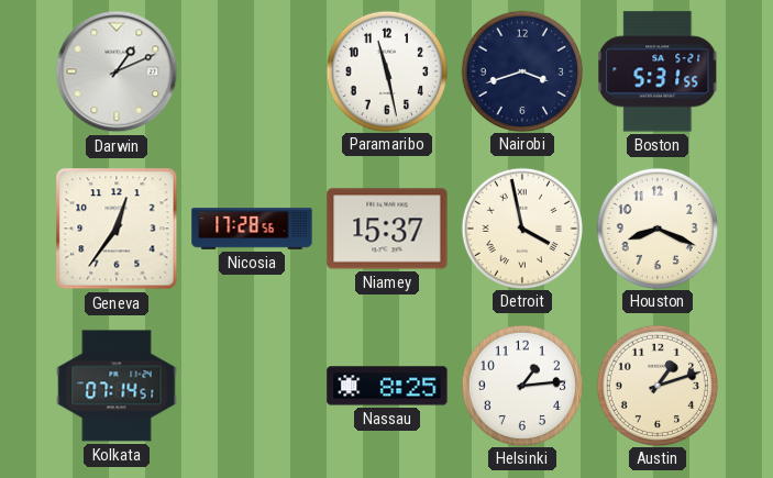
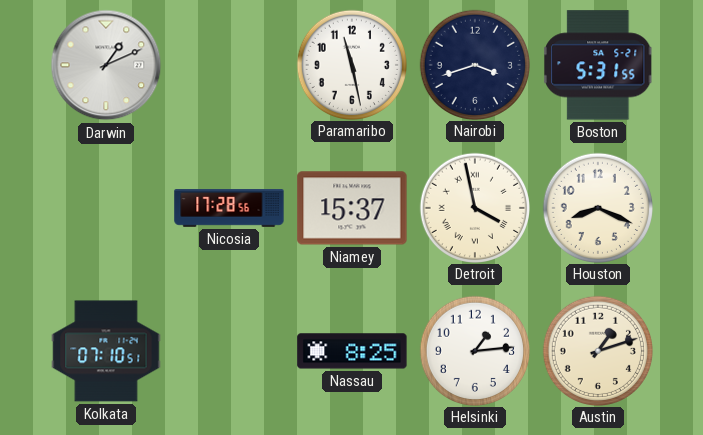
Geneva: 12:36 -> none
Kolkata: 07:14 -> 07:10
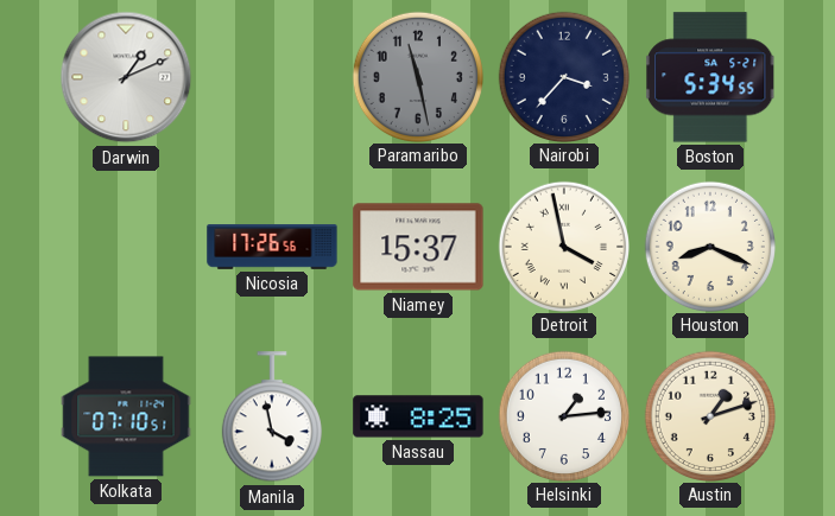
Paramaribo dial: white -> grey
Nairobi: 3:42 -> 3:37
Boston: 5:31 -> 5:34
Nicosia: 17:28 -> 17:26
Manila: none -> 3:58
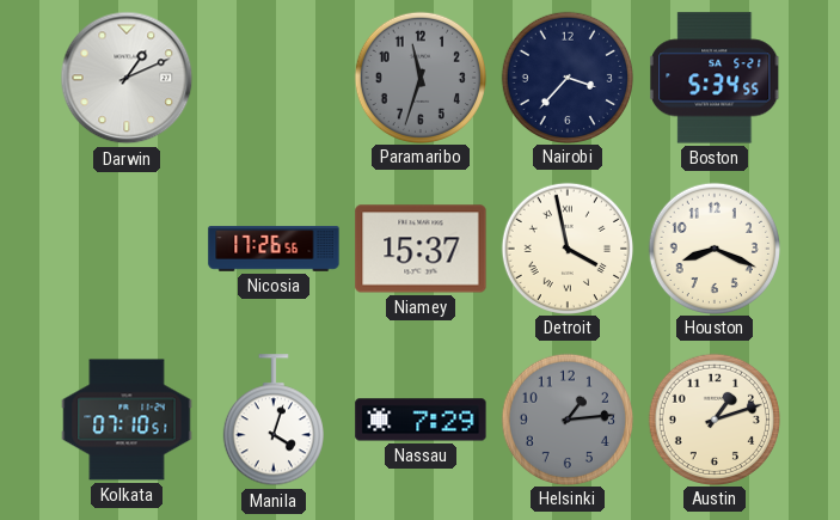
Paramaribo: 11:28 -> 11:33
Manila: 3:58 -> 4:03
Nassau: 8:25 -> 7:29
Helsinki dial: white -> grey
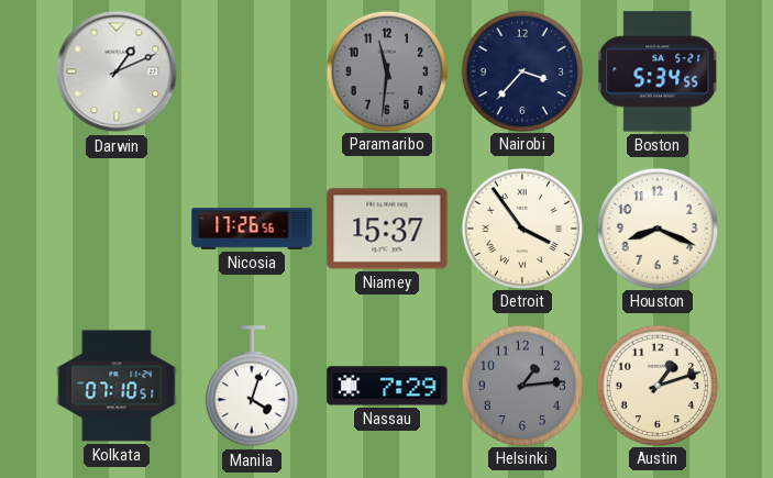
Paramaribo: 11:33 -> 11:31
Detroit: 3:58 -> 3:54
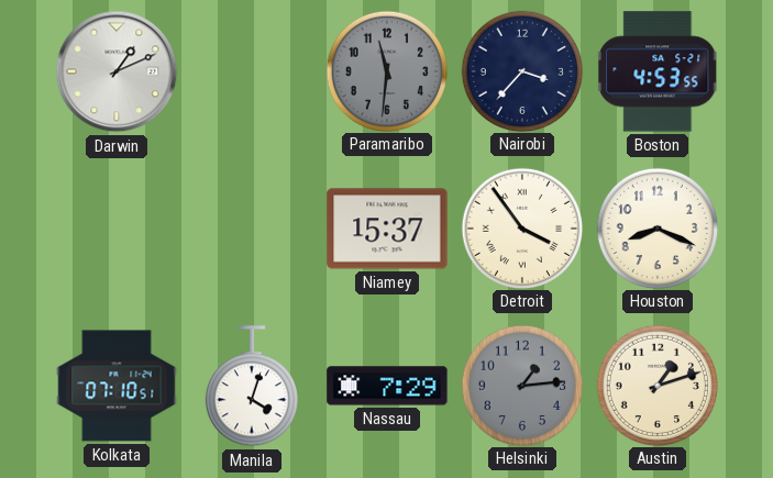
Boston: 5:34 -> 4:53
Nicosia: 17:26 -> none
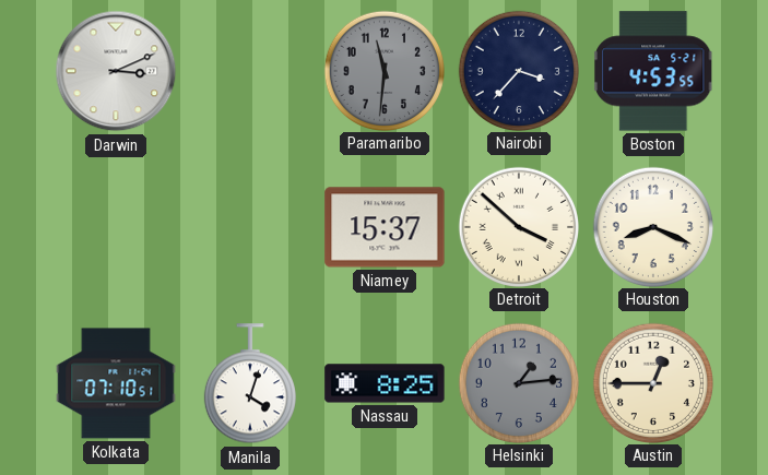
Darwin: 1:11 -> 3:11
Detroit: 3:54 -> 3:52
Nassau: 7:29 -> 8:25
Austin: 1:12 -> 12:45
